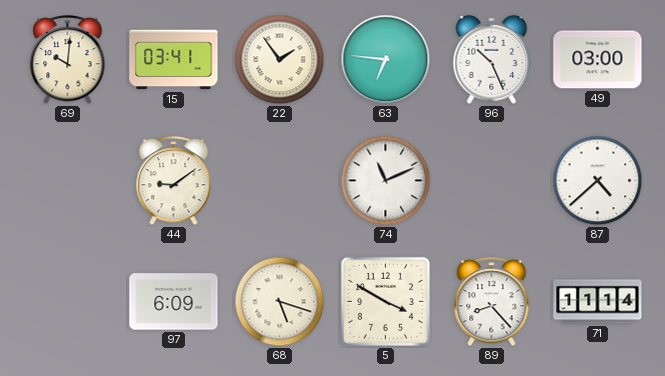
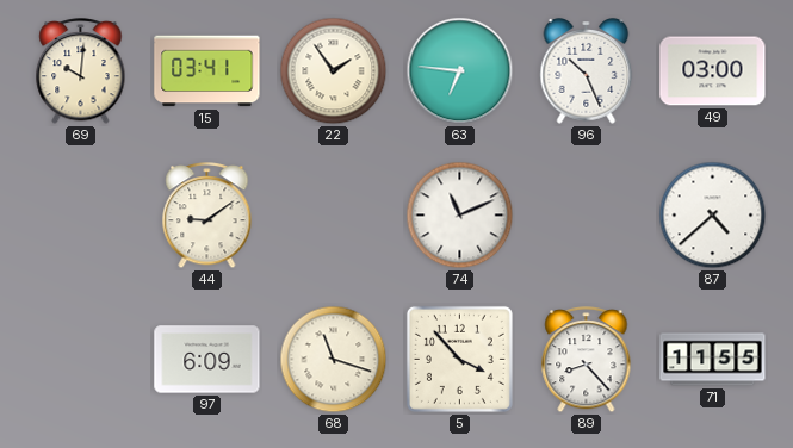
68: 5:18 -> 11:18
5: 3:50 -> 3:53
71: 11:14 -> 11:55
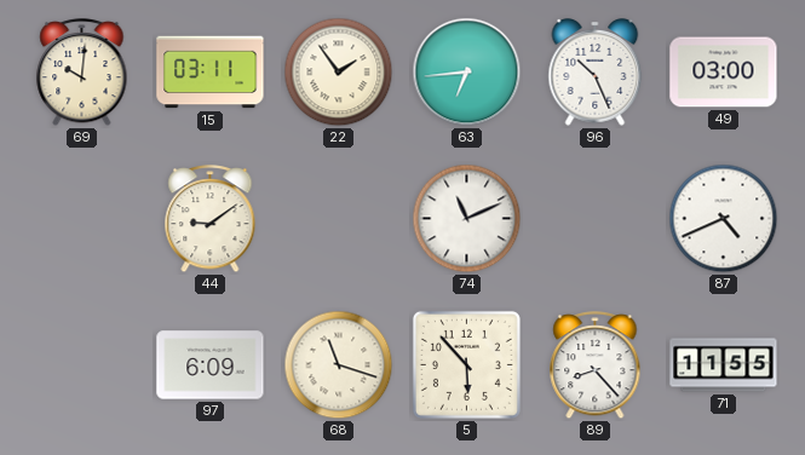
15: 03:41 -> 03:11
63: 6:46 -> 6:44
87: 4:38 -> 4:41
5: 3:53 -> 5:53
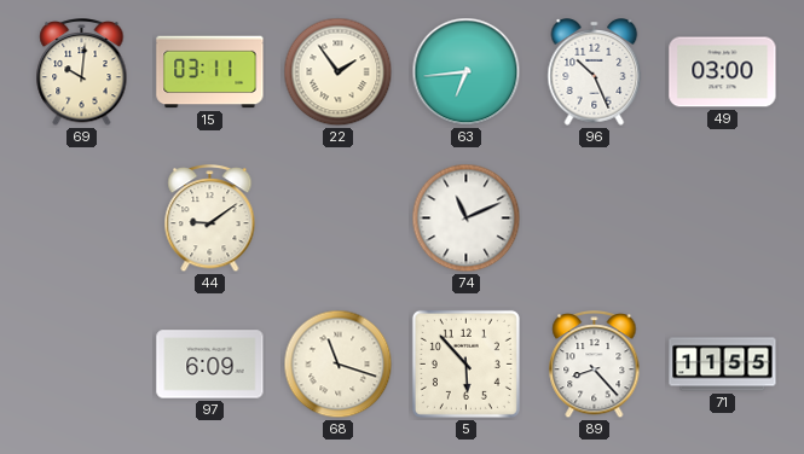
87: 4:41 -> none
